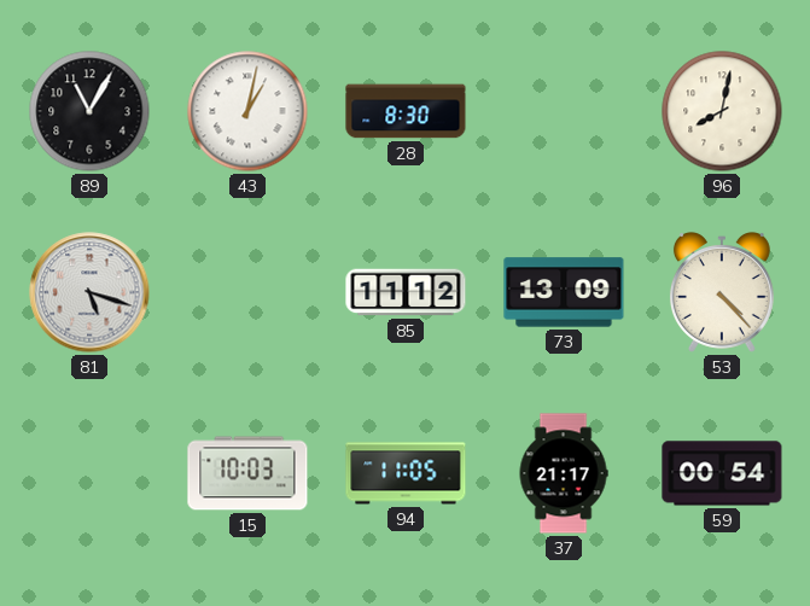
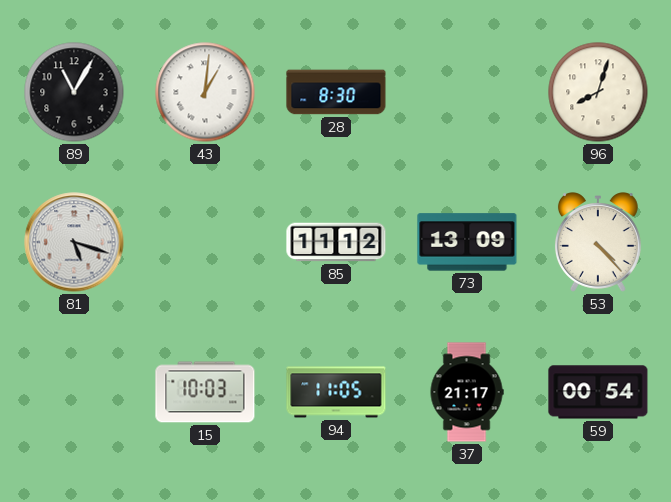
43: 1:02 -> 1:01
96: 8:02 -> 8:03
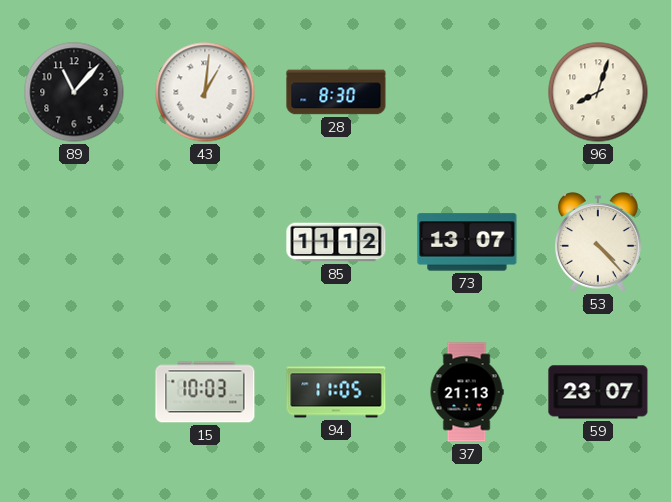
89: 11:05 -> 11:07
81: 5:18 -> none
73: 13:09 -> 13:07
37: 21:17 -> 21:13
59: 00:54 -> 23:07
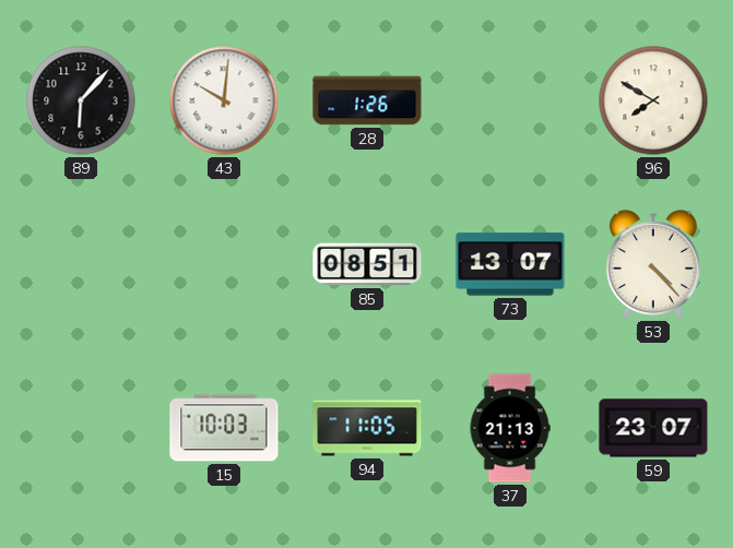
89: 11:07 -> 6:07
43: 1:01 -> 10:01
28: 8:30 -> 1:26
96: 8:03 -> 7:50
85: 11:12 -> 08:51
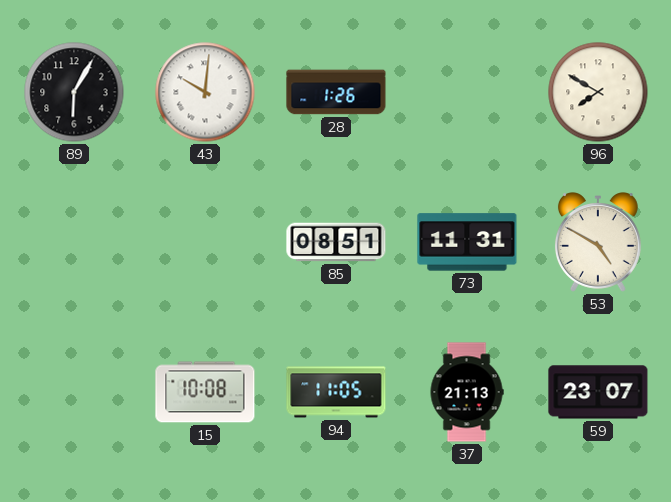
89: 6:07 -> 6:05
73: 13:07 -> 11:31
53: 4:23 -> 4:50
15: 10:03 -> 10:08
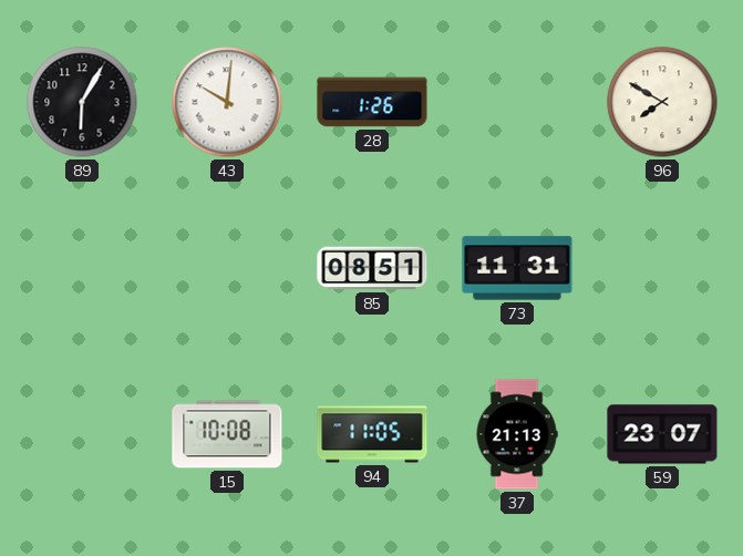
53: 4:50 -> none
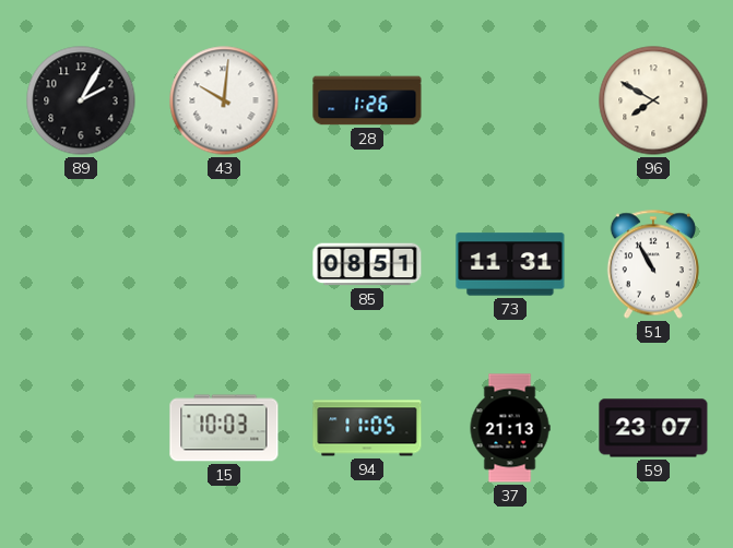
89: 6:05 -> 2:05
51: none -> 10:55
15: 10:08 -> 10:03
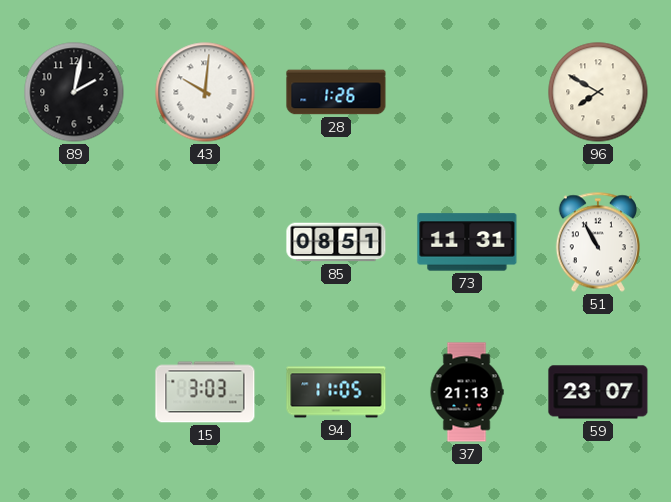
89: 2:05 -> 2:02
15: 10:03 -> 3:03
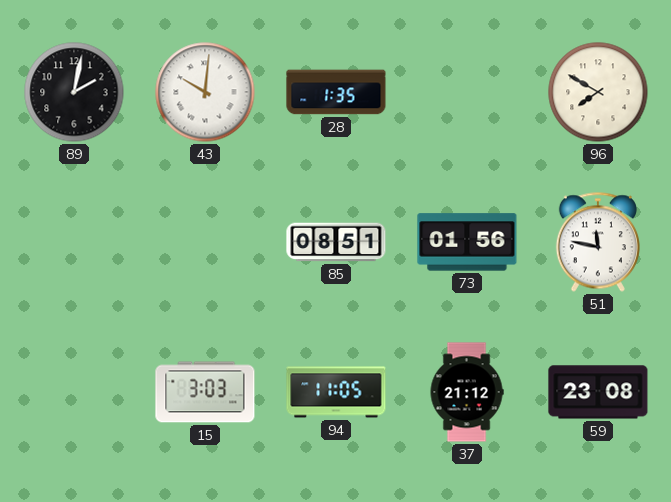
28: 1:26 -> 1:35
73: 11:31 -> 01:56
51: 10:55 -> 11:47
37: 21:13 -> 21:12
59: 23:07 -> 23:08
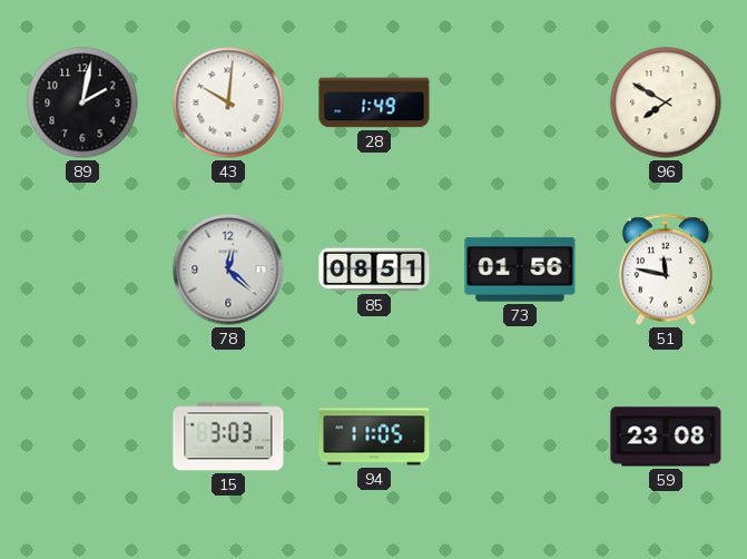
28: 1:35 -> 1:49
78: none -> 12:22
37: 21:12 -> none
